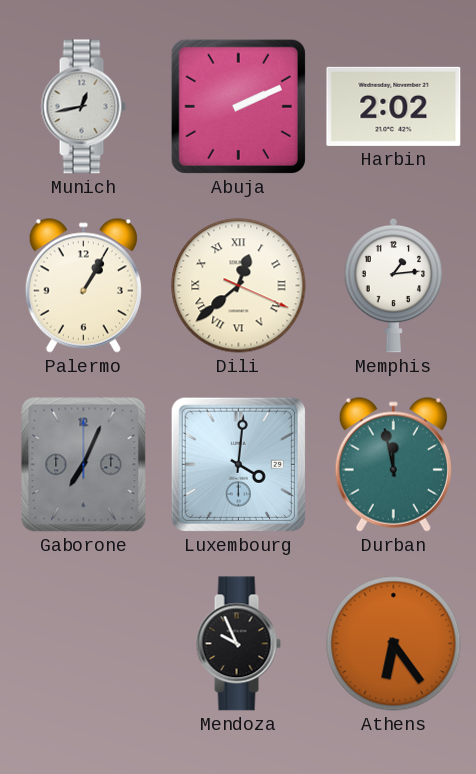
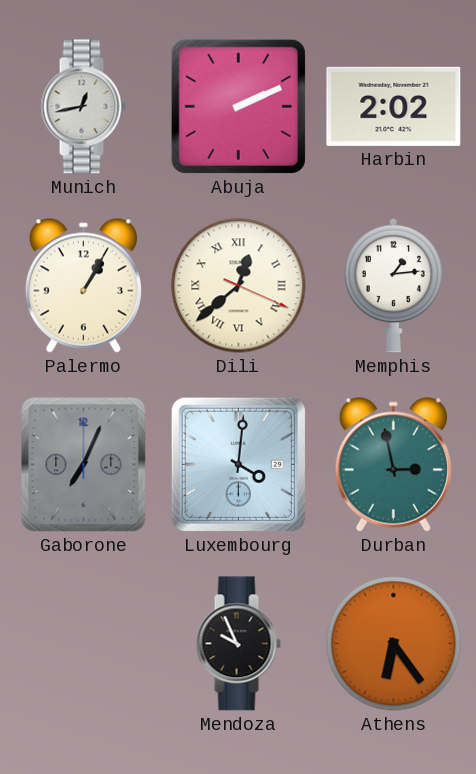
Durban: 11:58 -> 2:58
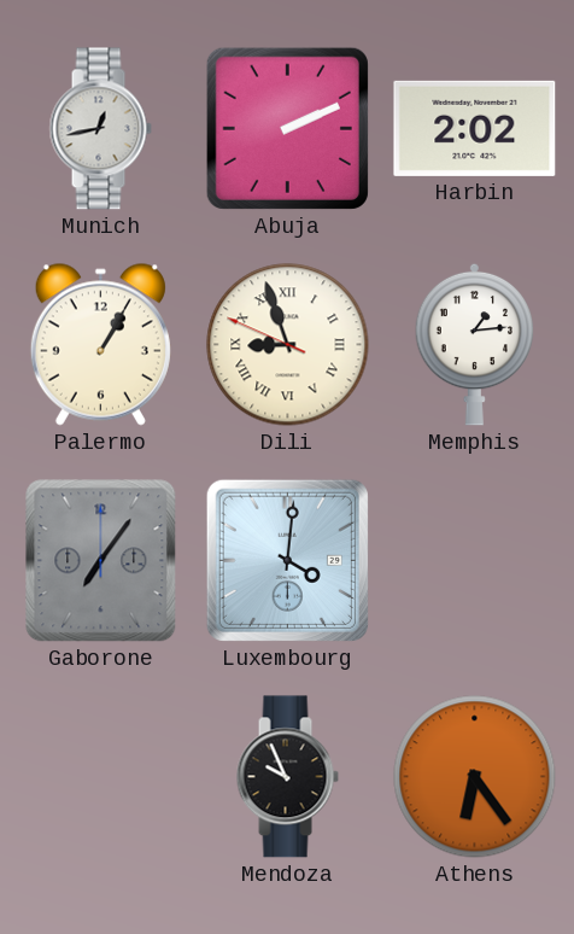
Dili: 12:38 -> 8:56
Gaborone: 7:04 -> 7:06
Durban: 2:58 -> none
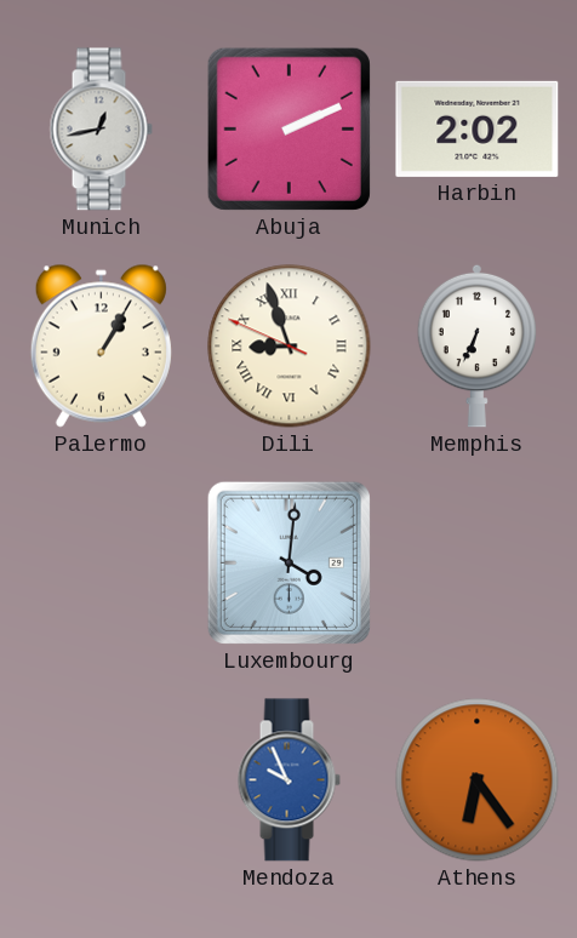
Memphis: 1:14 -> 6:34
Gaborone: 7:06 -> none
Mendoza dial: black -> blue
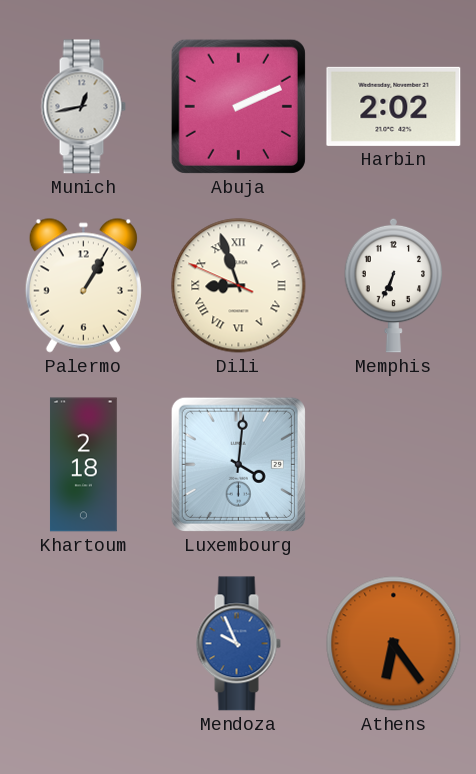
Khartoum: none -> 2:18
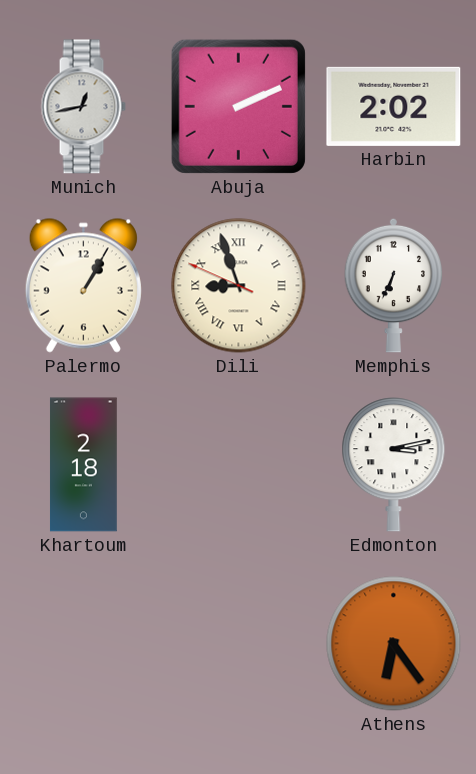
Luxembourg: 4:01 -> none
Edmonton: none -> 3:13
Mendoza: 9:56 -> none
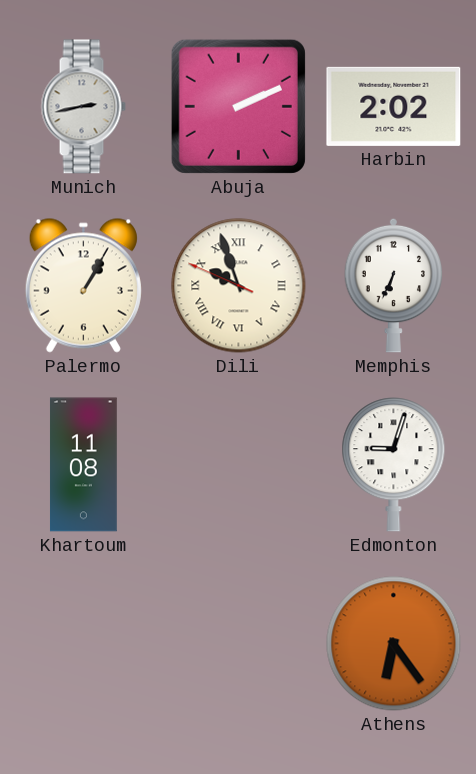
Munich: 12:43 -> 2:43
Dili: 8:56 -> 9:56
Khartoum: 2:18 -> 11:08
Edmonton: 3:13 -> 9:03
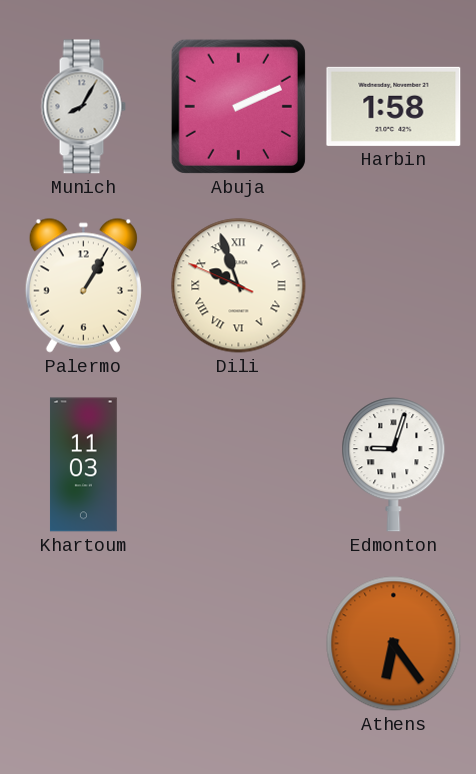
Munich: 2:43 -> 8:05
Harbin: 2:02 -> 1:58
Memphis: 6:34 -> none
Khartoum: 11:08 -> 11:03
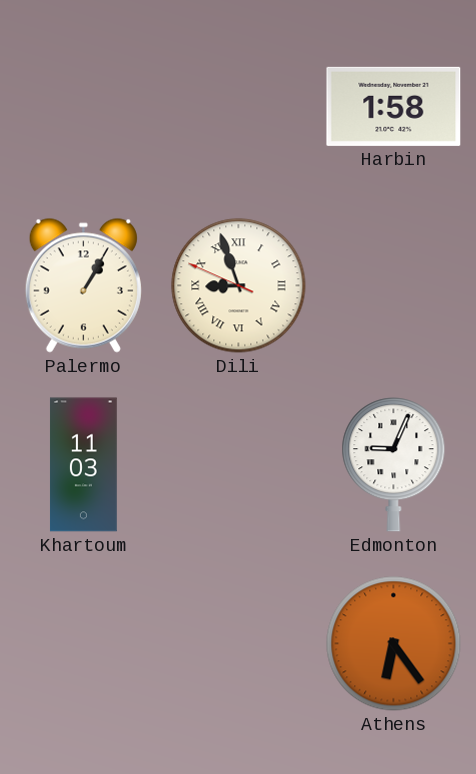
Munich: 8:05 -> none
Abuja: 2:11 -> none
Dili: 9:56 -> 8:56
Edmonton: 9:03 -> 9:04
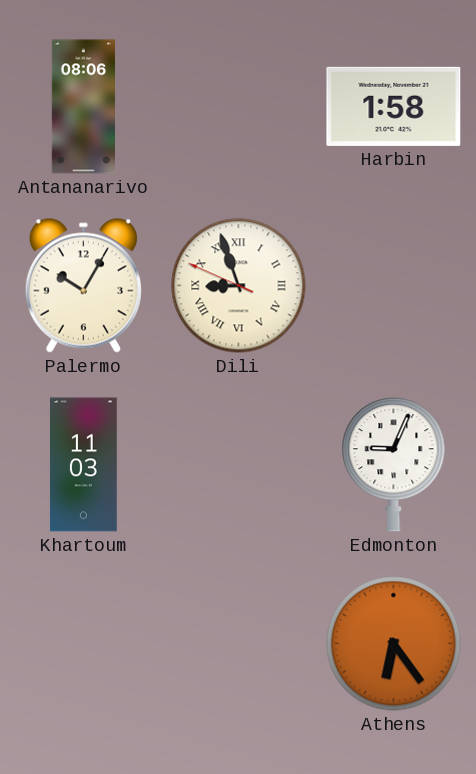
Antananarivo: none -> 08:06
Palermo: 1:05 -> 10:05
